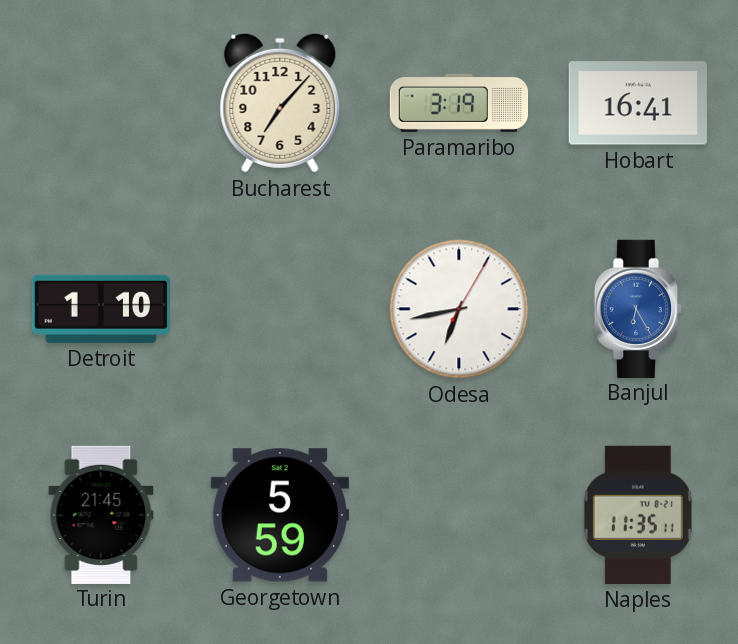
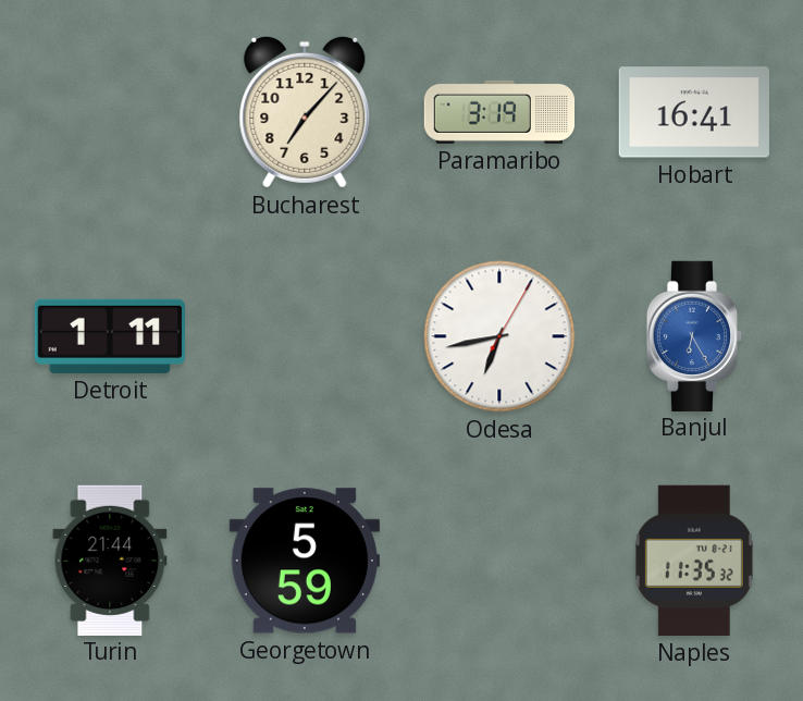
Detroit: 1:10 -> 1:11
Turin: 21:45 -> 21:44
Naples: 11:35:11 -> 11:35:32
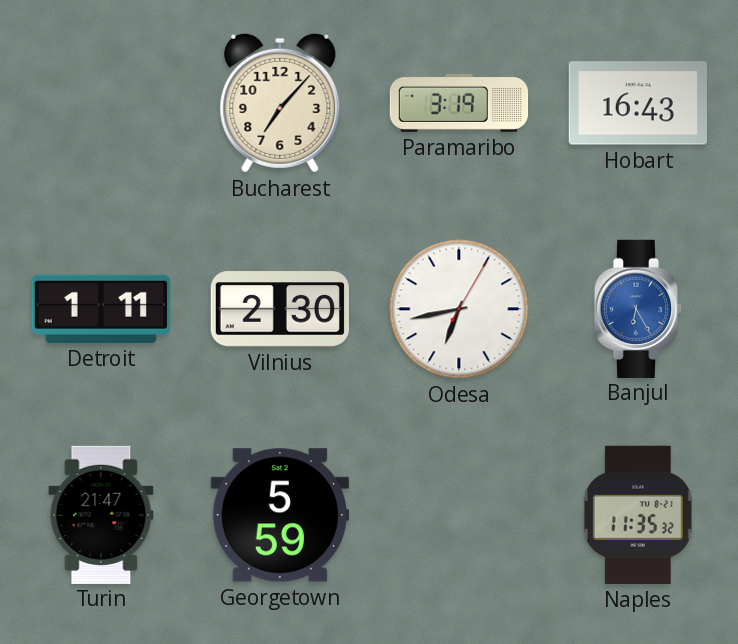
Hobart: 16:41 -> 16:43
Vilnius: none -> 2:30
Turin: 21:44 -> 21:47
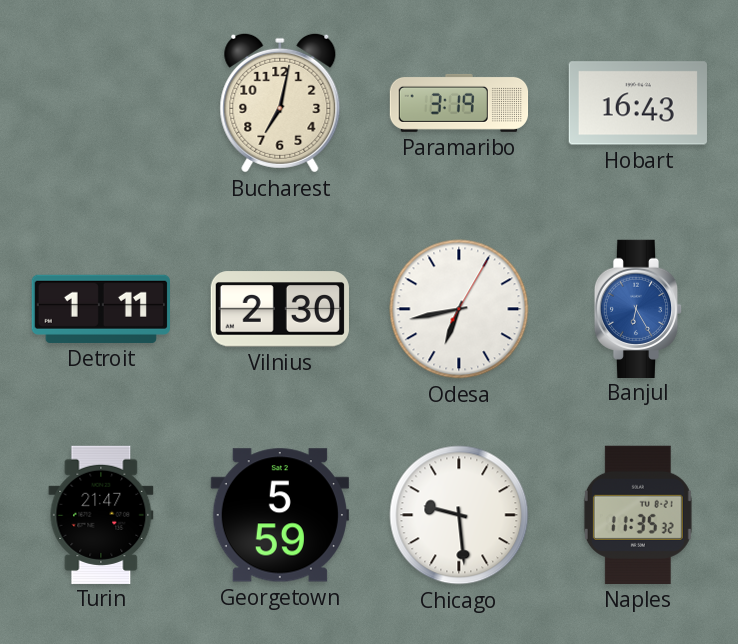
Bucharest: 7:07 -> 7:02
Chicago: none -> 9:29
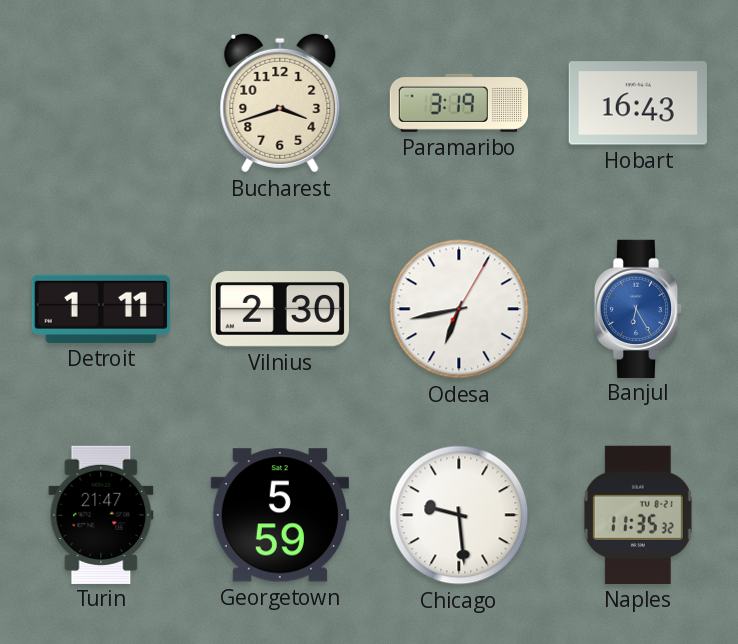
Bucharest: 7:02 -> 3:42
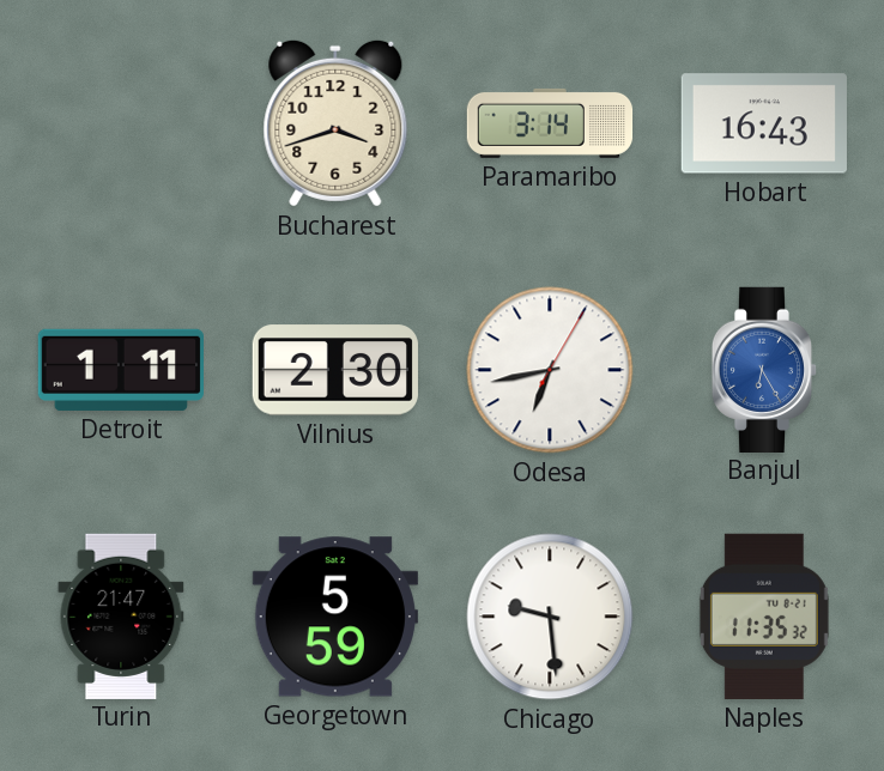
Paramaribo: 3:19 -> 3:14
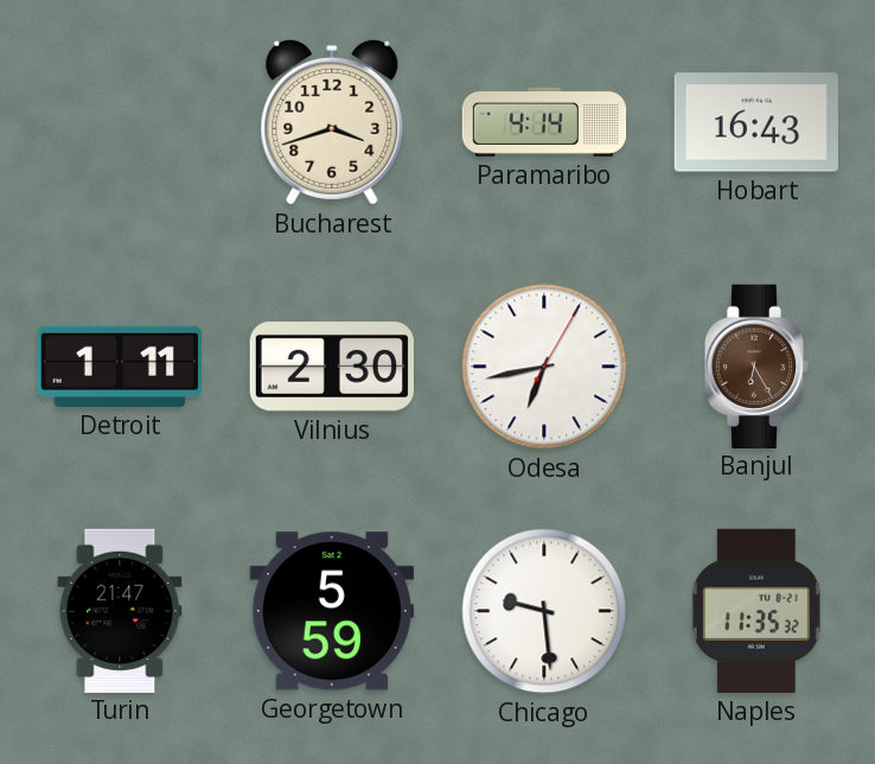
Paramaribo: 3:14 -> 4:14
Banjul dial: blue -> brown
